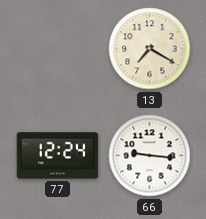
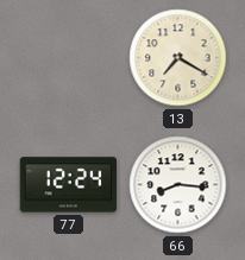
66: 9:16 -> 8:16
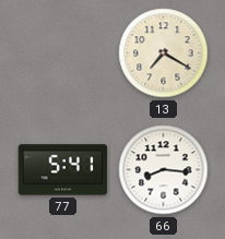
77: 12:24 -> 5:41
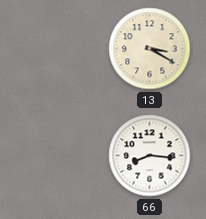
13: 7:20 -> 3:20
77: 5:41 -> none
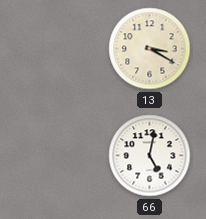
66: 8:16 -> 5:02
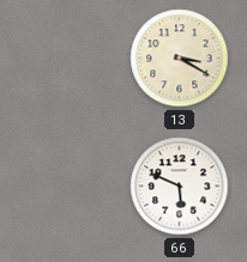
66: 5:02 -> 5:49
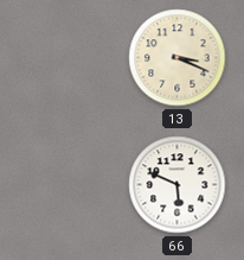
13: 3:20 -> 3:19
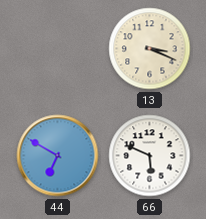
44: none -> 6:50
